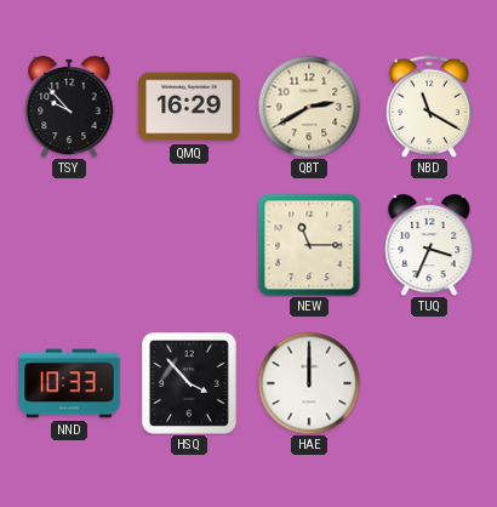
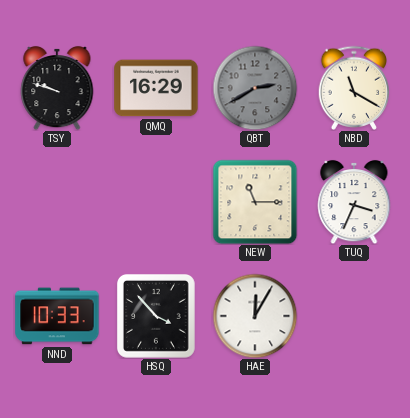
TSY: 9:53 -> 9:48
QBT dial: cream -> grey
HAE: 12:00 -> 12:05
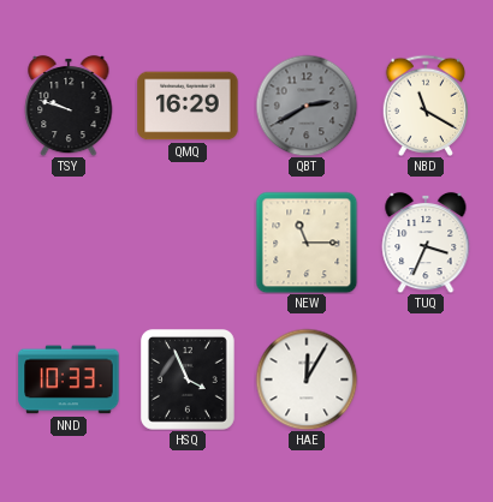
HSQ: 3:53 -> 3:56
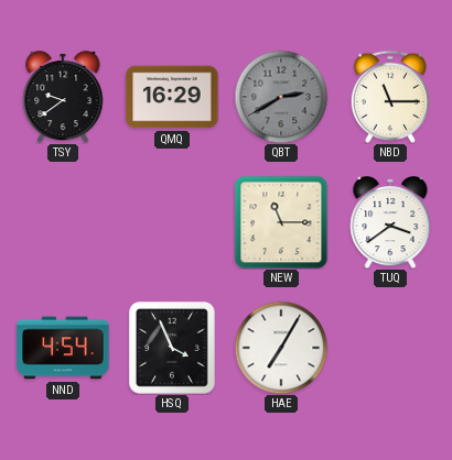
TSY: 9:48 -> 9:39
NBD: 11:20 -> 11:15
TUQ: 3:34 -> 3:39
NND: 10:33 -> 4:54
HAE: 12:05 -> 7:05
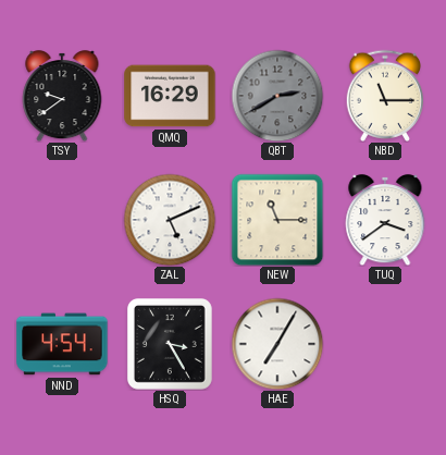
ZAL: none -> 5:11
HSQ: 3:56 -> 3:25
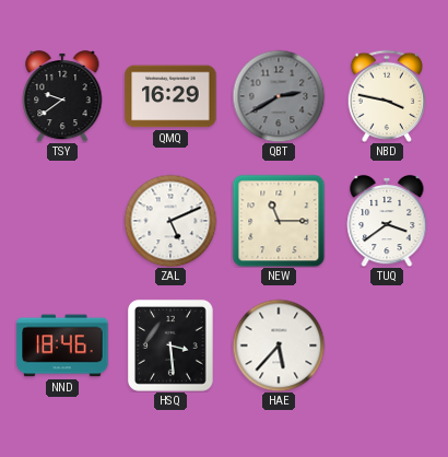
NBD: 11:15 -> 3:47
NND: 4:54 -> 18:46
HSQ: 3:25 -> 3:29
HAE: 7:05 -> 5:37
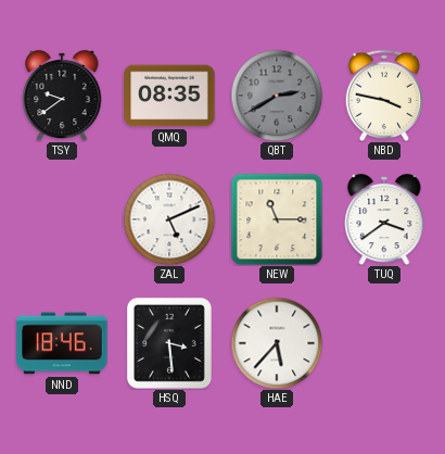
QMQ: 16:29 -> 08:35
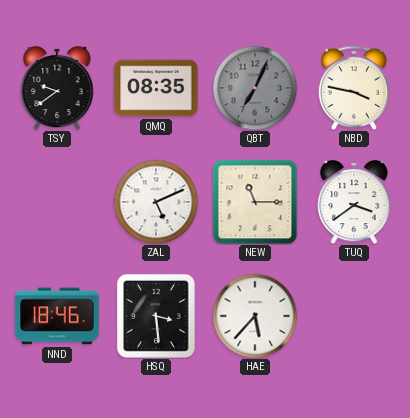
QBT: 2:40 -> 7:04
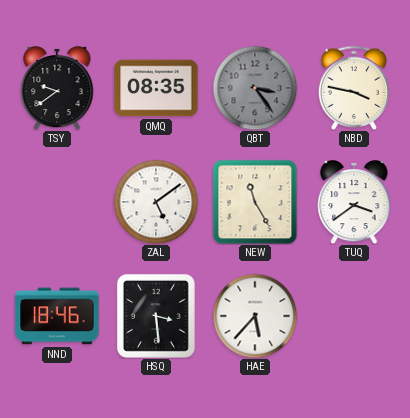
QBT: 7:04 -> 3:24
ZAL: 5:11 -> 5:09
NEW: 11:15 -> 11:25
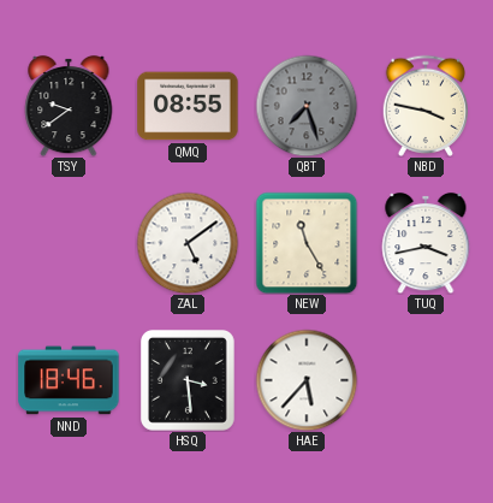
QMQ: 08:35 -> 08:55
QBT: 3:24 -> 7:27
TUQ: 3:39 -> 3:43
